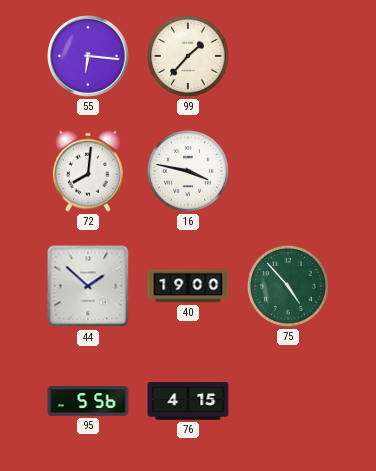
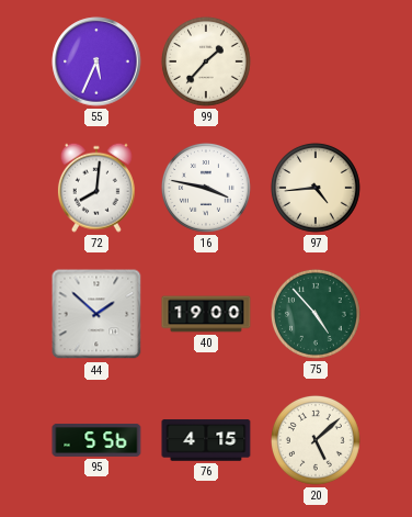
55: 6:16 -> 5:34
97: none -> 4:44
20: none -> 5:08
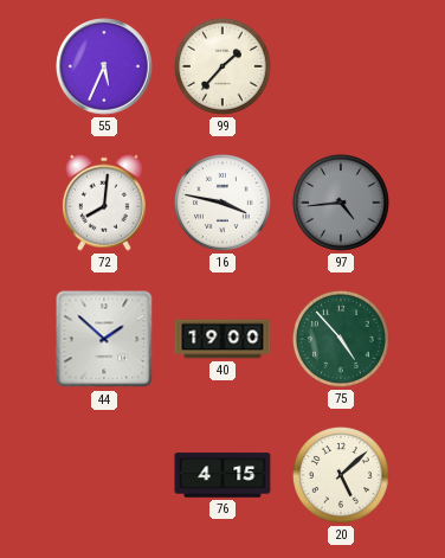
97 dial: cream -> grey
95: 5:56 -> none
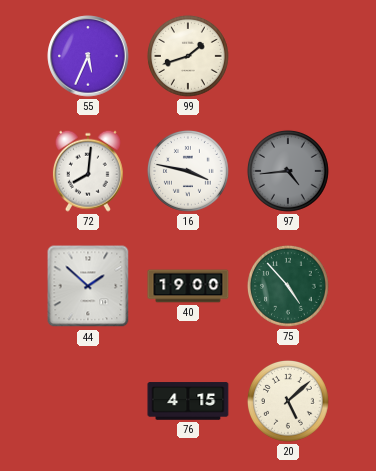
99: 1:37 -> 1:42
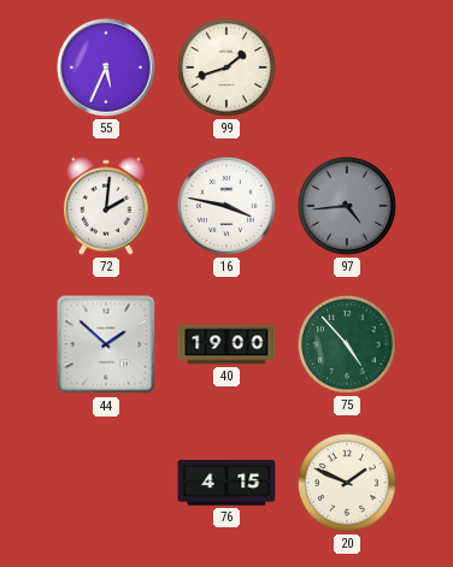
72: 8:01 -> 2:01
20: 5:08 -> 1:49
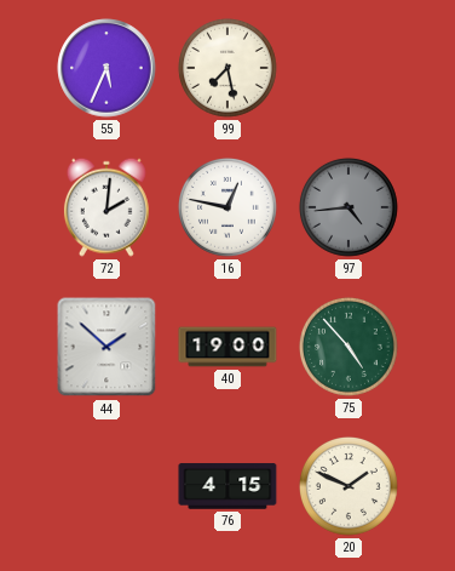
99: 1:42 -> 7:28
16: 3:47 -> 12:47
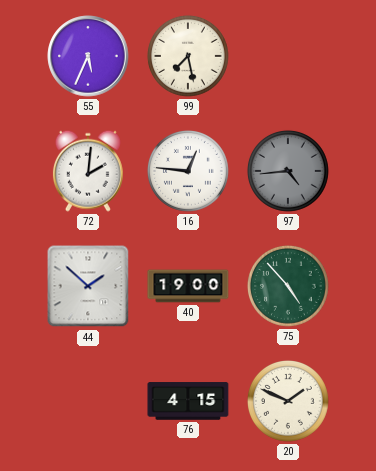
16: 12:47 -> 12:46
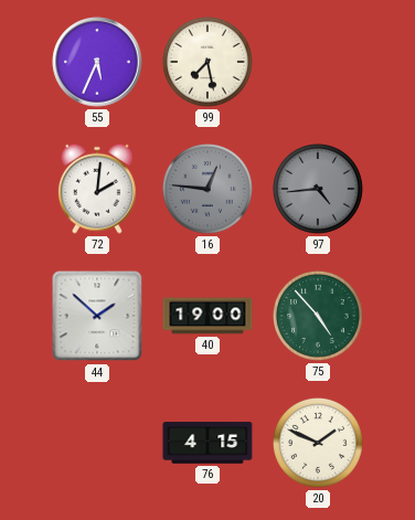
16 dial: white -> grey
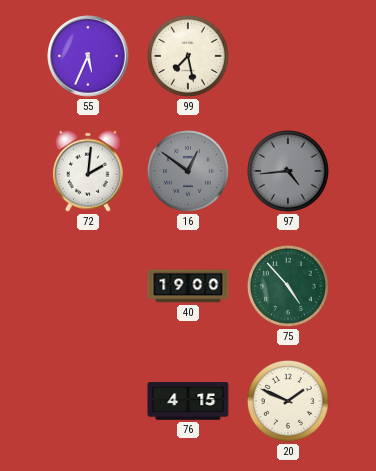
16: 12:46 -> 12:51
44: 1:52 -> none
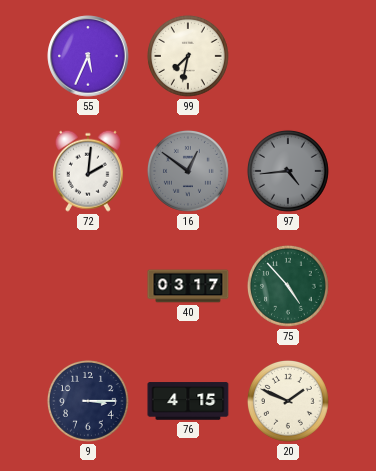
99: 7:28 -> 7:32
40: 19:00 -> 03:17
9: none -> 3:15
